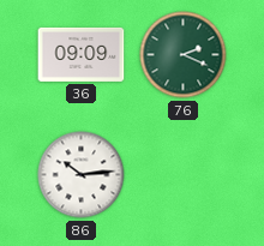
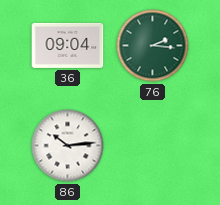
36: 09:09 -> 09:04
76: 2:19 -> 2:16
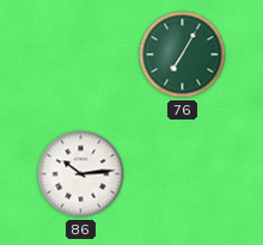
36: 09:04 -> none
76: 2:16 -> 7:05
